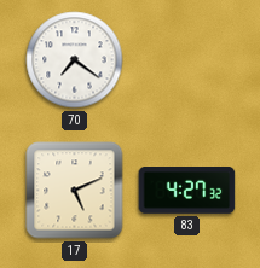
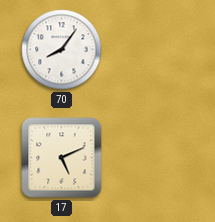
70: 7:21 -> 8:06
83: 4:27 -> none
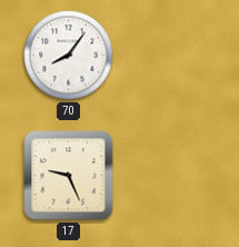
17: 5:11 -> 9:26
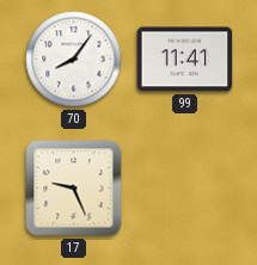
99: none -> 11:41
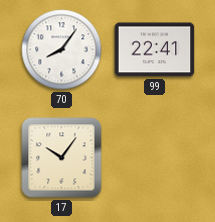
99: 11:41 -> 22:41
17: 9:26 -> 10:06
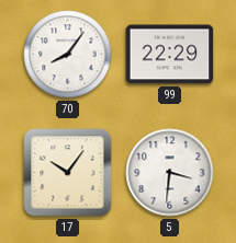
99: 22:41 -> 22:29
5: none -> 3:31
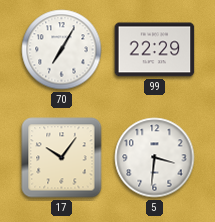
70: 8:06 -> 7:05
